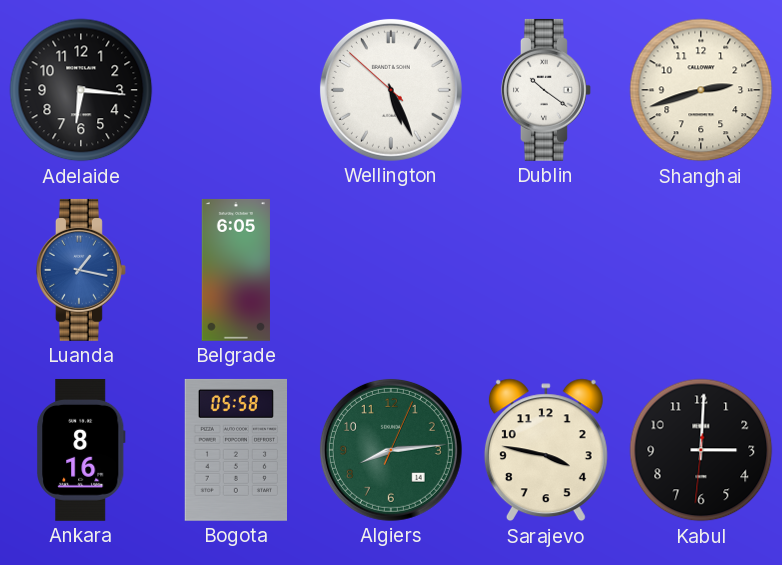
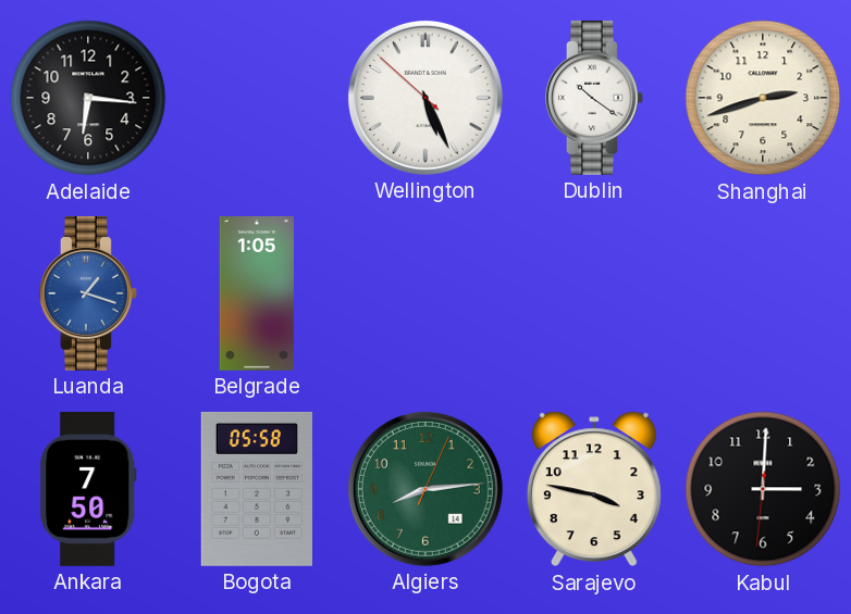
Luanda: 1:17 -> 1:18
Belgrade: 6:05 -> 1:05
Ankara: 8:16 -> 7:50
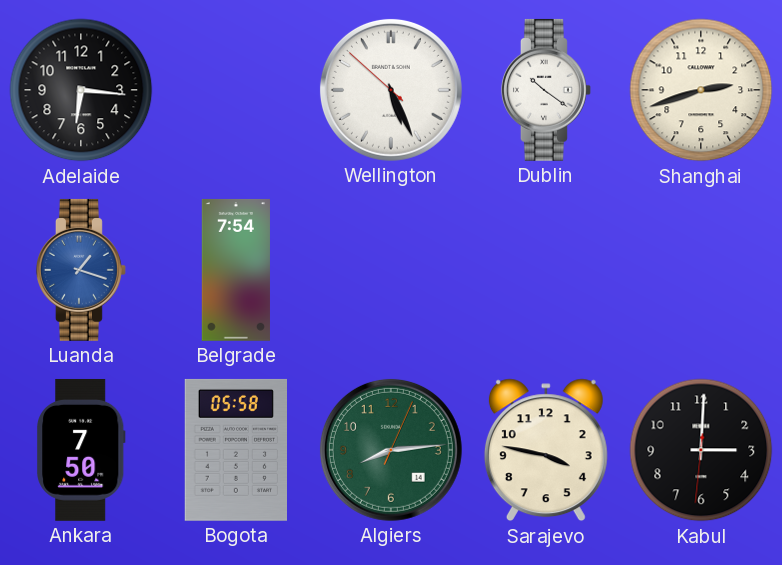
Belgrade: 1:05 -> 7:54
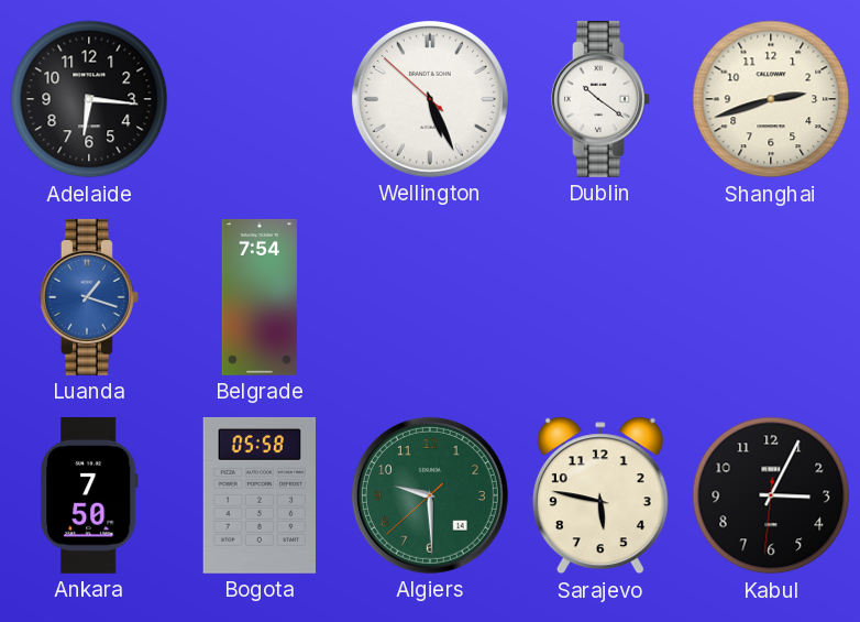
Algiers: 8:14 -> 9:29
Sarajevo: 3:47 -> 5:47
Kabul: 3:00 -> 3:04
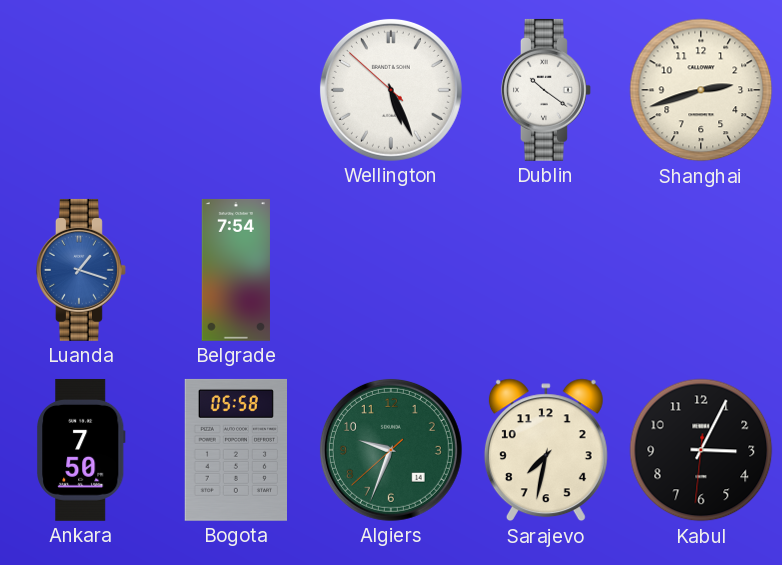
Adelaide: 6:16 -> none
Algiers: 9:29 -> 9:33
Sarajevo: 5:47 -> 7:32
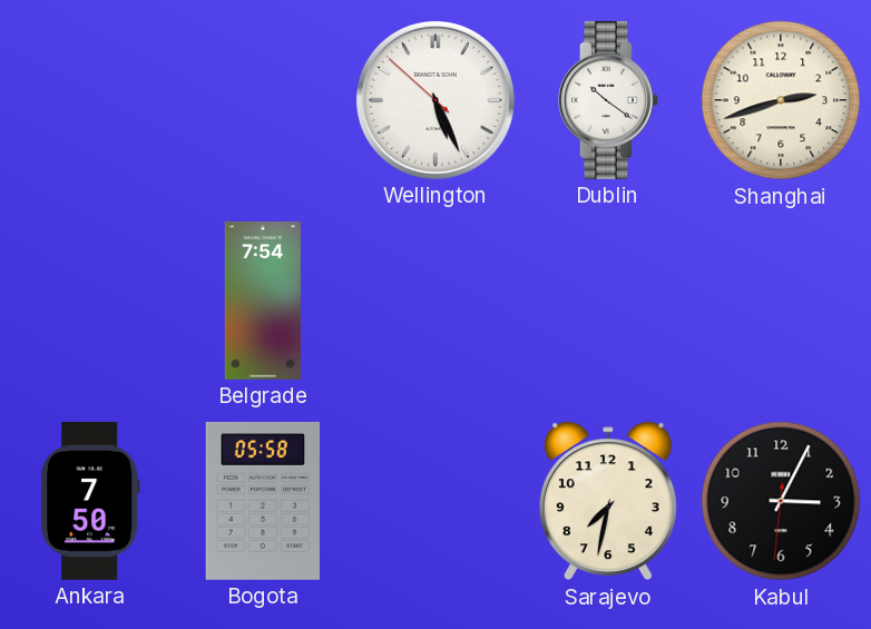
Luanda: 1:18 -> none
Algiers: 9:33 -> none
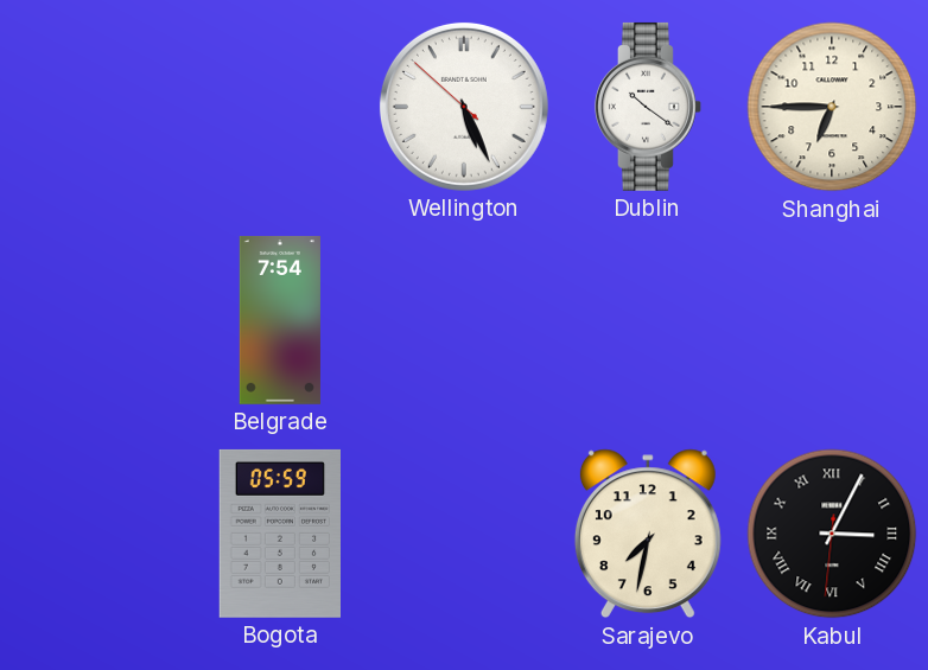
Shanghai: 2:42 -> 6:45
Ankara: 7:50 -> none
Bogota: 05:58 -> 05:59
Kabul numerals: Arabic -> Roman
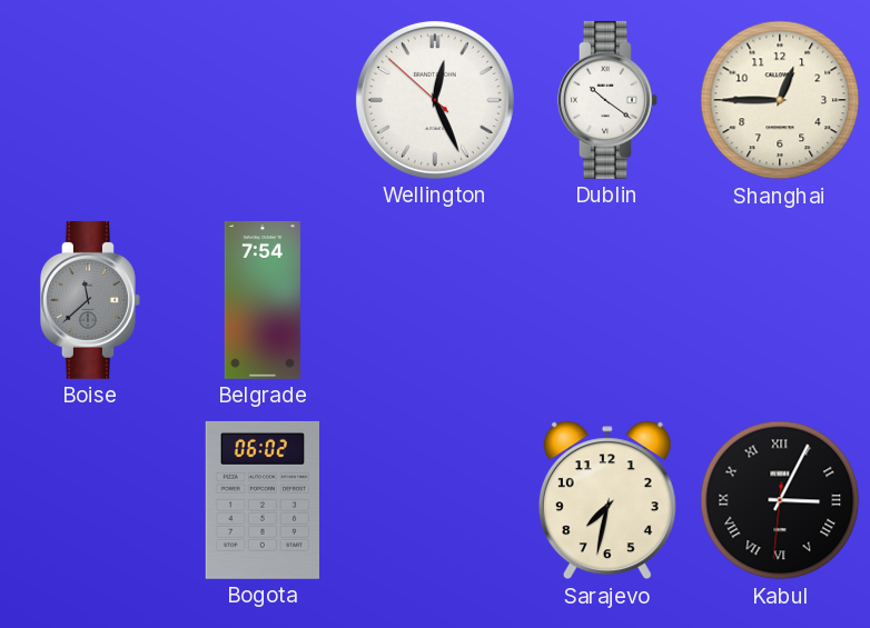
Wellington: 5:25 -> 12:25
Shanghai: 6:45 -> 12:45
Boise: none -> 11:38
Bogota: 05:59 -> 06:02
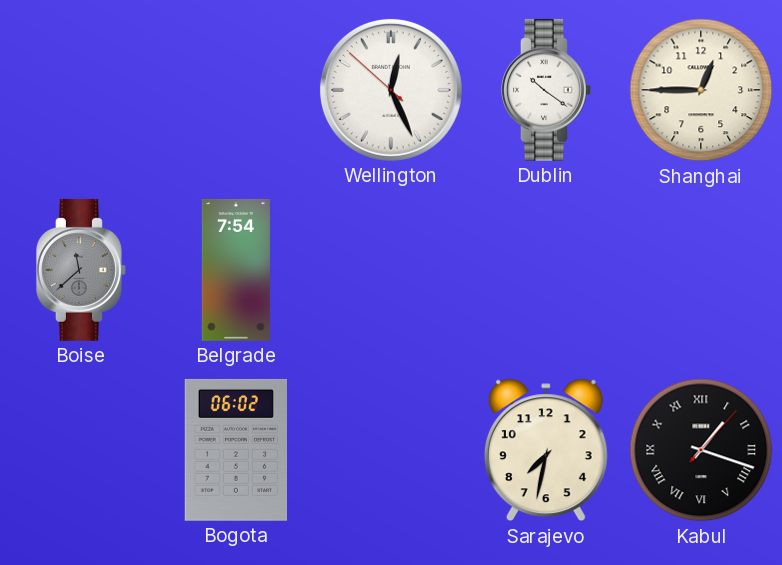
Kabul: 3:04 -> 1:18
